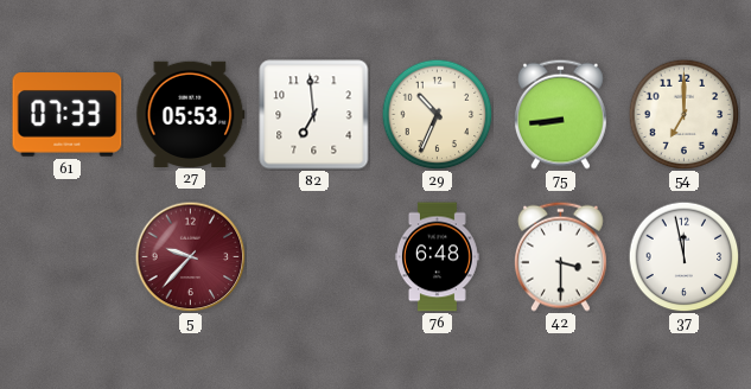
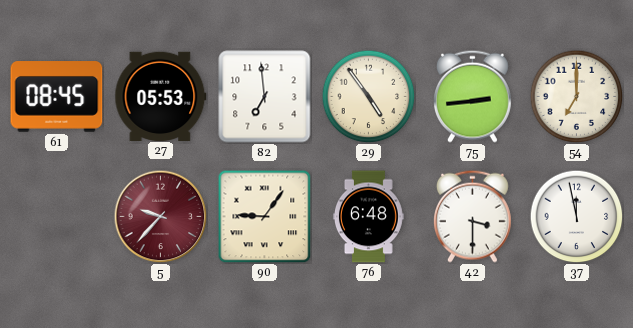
61: 07:33 -> 08:45
29: 10:34 -> 4:54
75: 8:44 -> 2:44
90: none -> 9:06
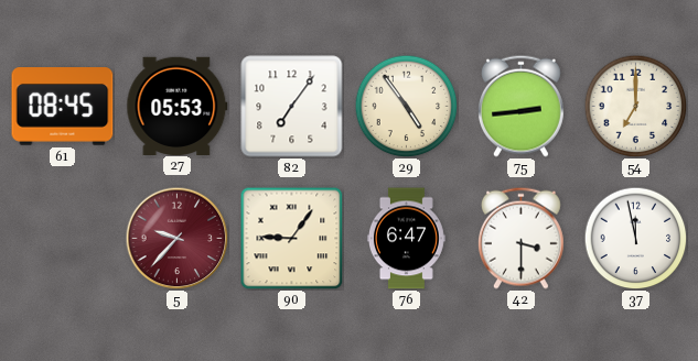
82: 6:59 -> 7:06
76: 6:48 -> 6:47
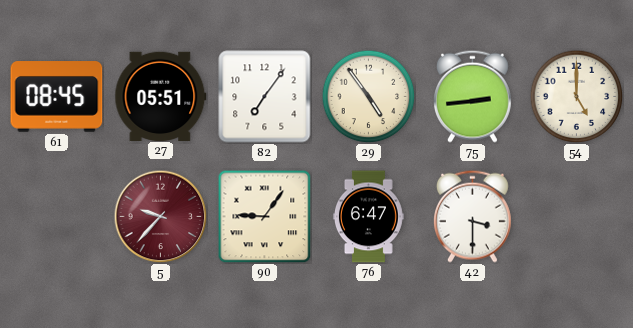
27: 05:53 -> 05:51
54: 7:00 -> 5:00
37: 11:58 -> none
